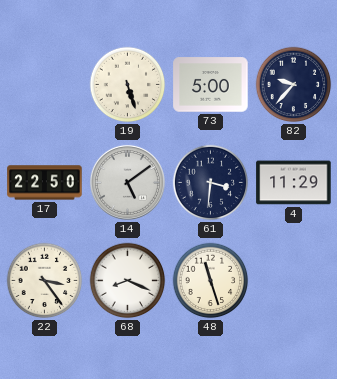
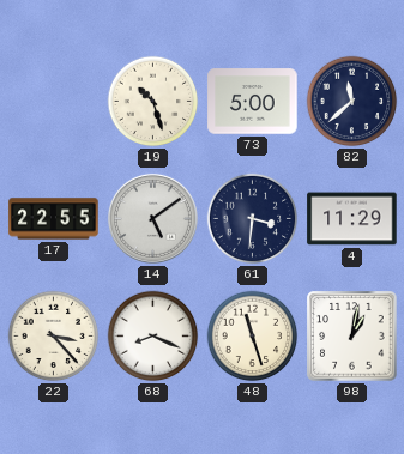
19: 5:27 -> 10:27
82: 9:37 -> 11:38
17: 22:50 -> 22:55
22: 3:24 -> 3:23
98: none -> 1:02
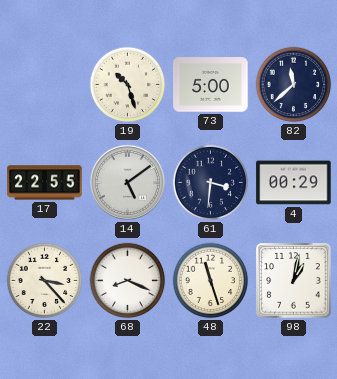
4: 11:29 -> 00:29
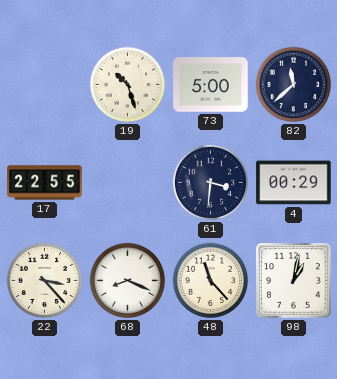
14: 5:09 -> none
48: 11:27 -> 11:23
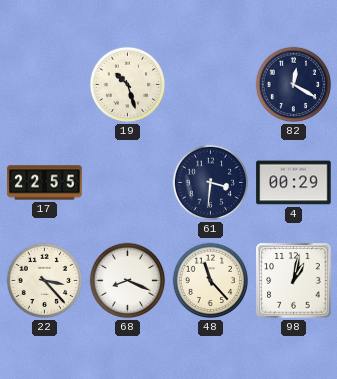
73: 5:00 -> none
82: 11:38 -> 12:20
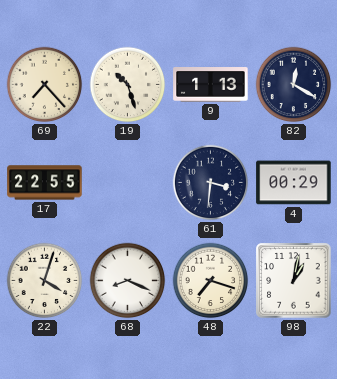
69: none -> 7:23
9: none -> 1:13
22: 3:23 -> 4:03
48: 11:23 -> 7:18
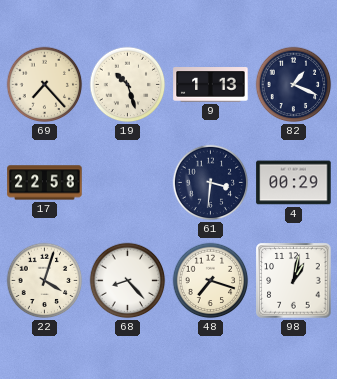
82: 12:20 -> 1:19
17: 22:55 -> 22:58
68: 8:19 -> 8:23
